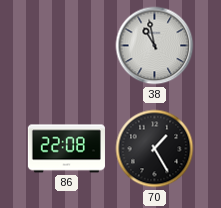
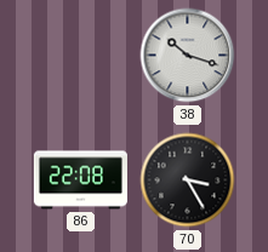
38: 10:58 -> 10:18
70: 1:25 -> 3:25
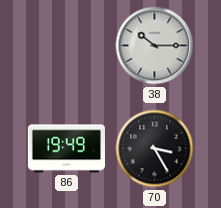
38: 10:18 -> 10:15
86: 22:08 -> 19:49
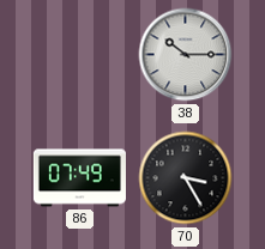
86: 19:49 -> 07:49
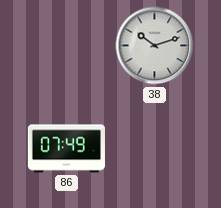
38: 10:15 -> 10:12
70: 3:25 -> none
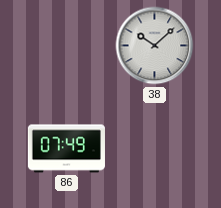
38: 10:12 -> 10:08
